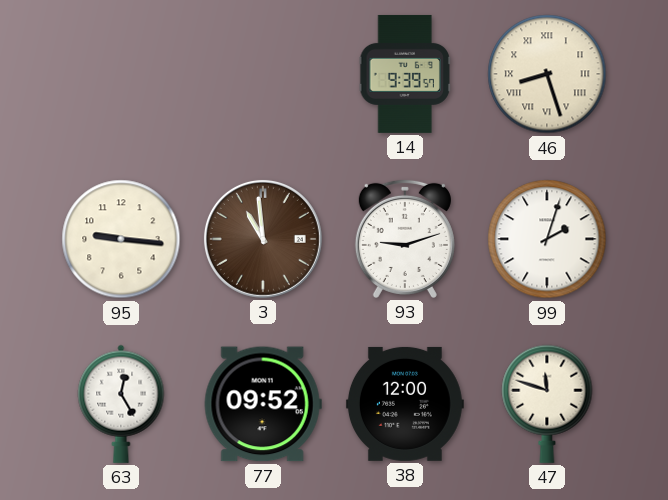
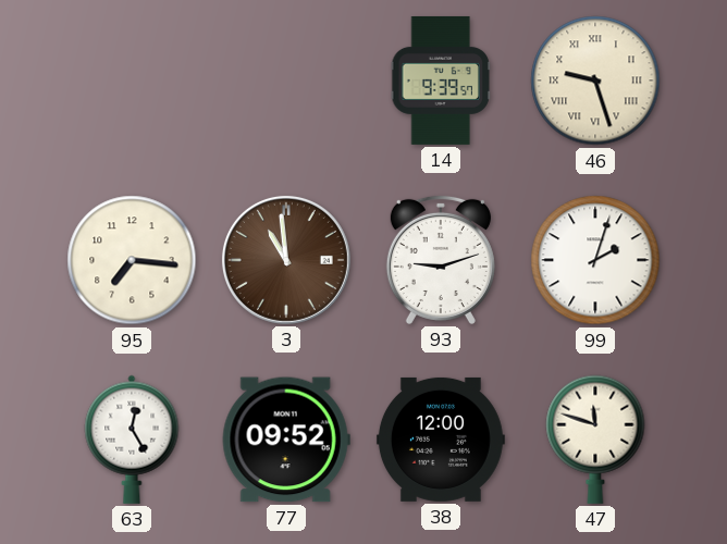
46: 8:27 -> 9:27
95: 9:16 -> 7:16
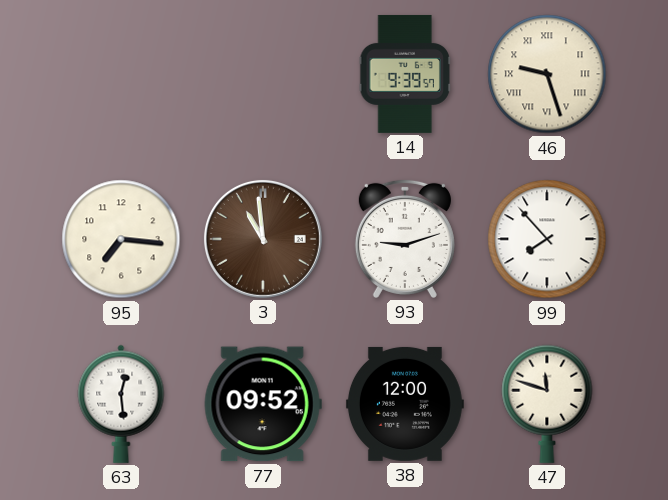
99: 2:03 -> 7:53
63: 12:25 -> 12:29
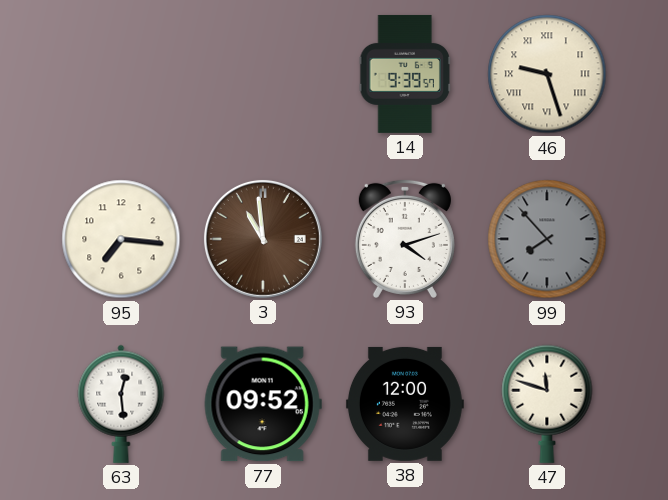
93: 9:12 -> 4:12
99 dial: white -> grey
